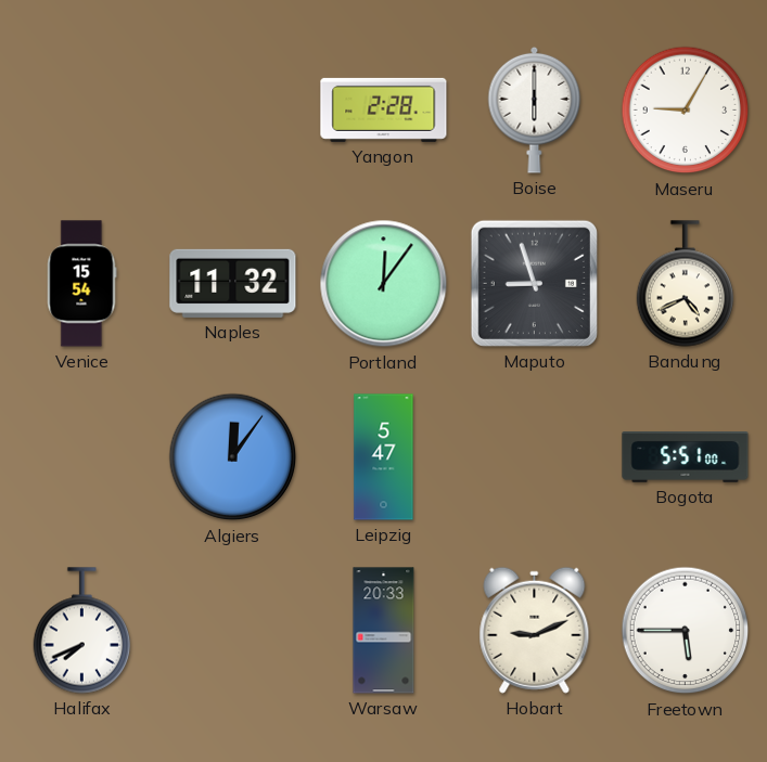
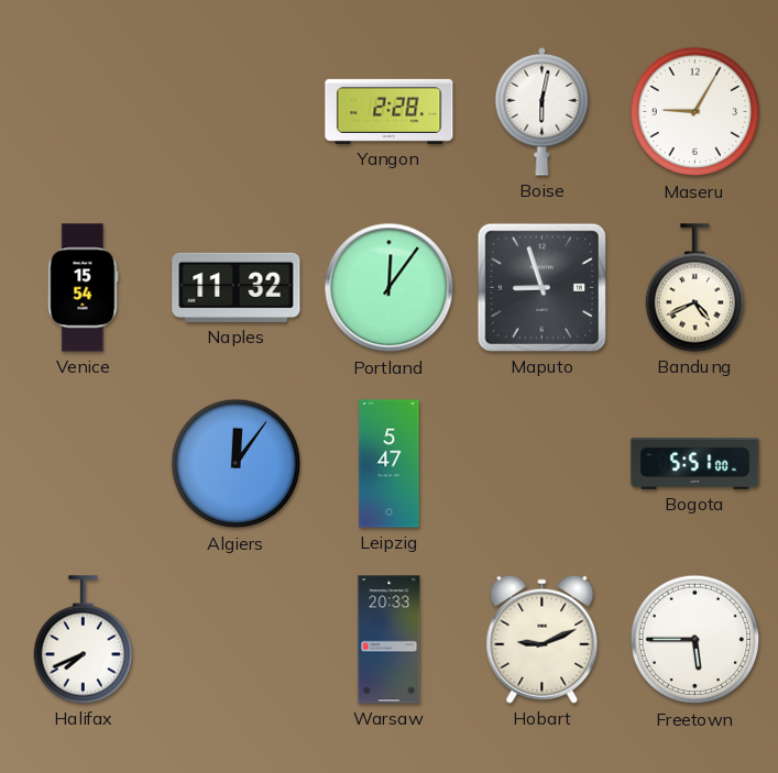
Boise: 6:00 -> 6:02
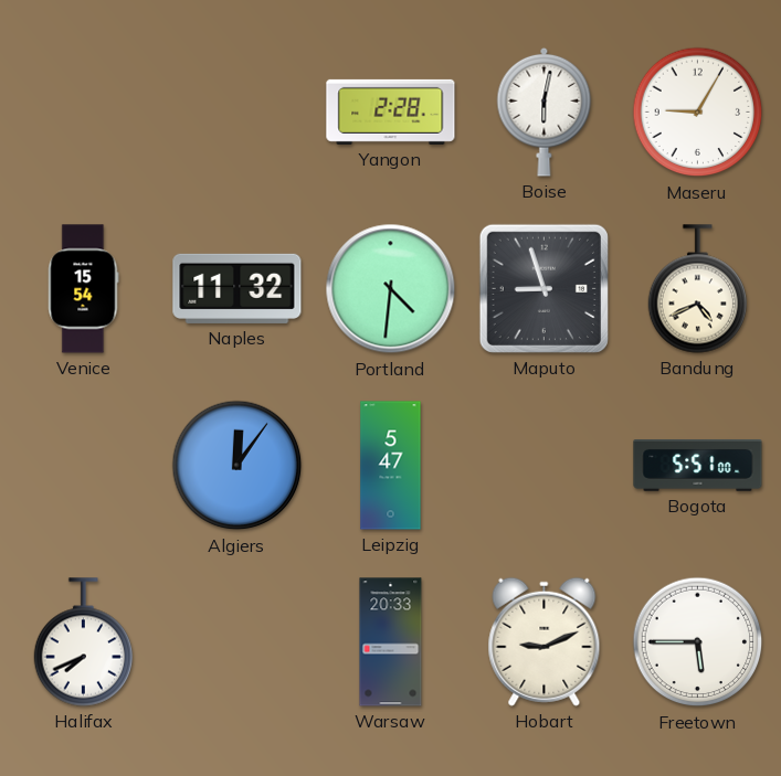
Portland: 12:06 -> 4:31
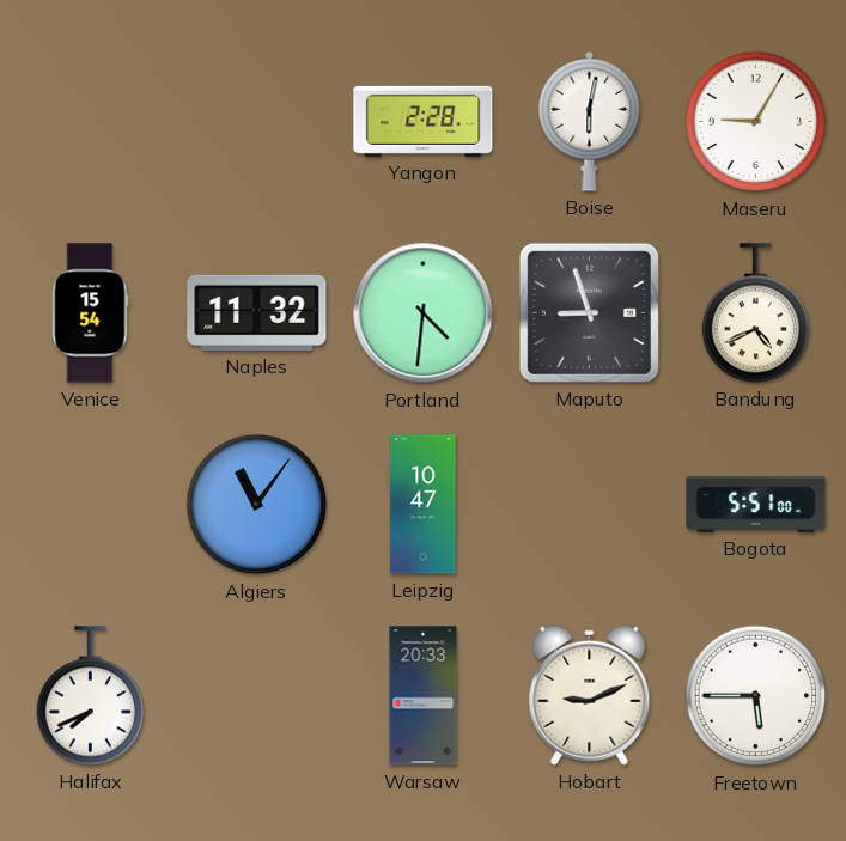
Algiers: 12:06 -> 11:06
Leipzig: 5:47 -> 10:47
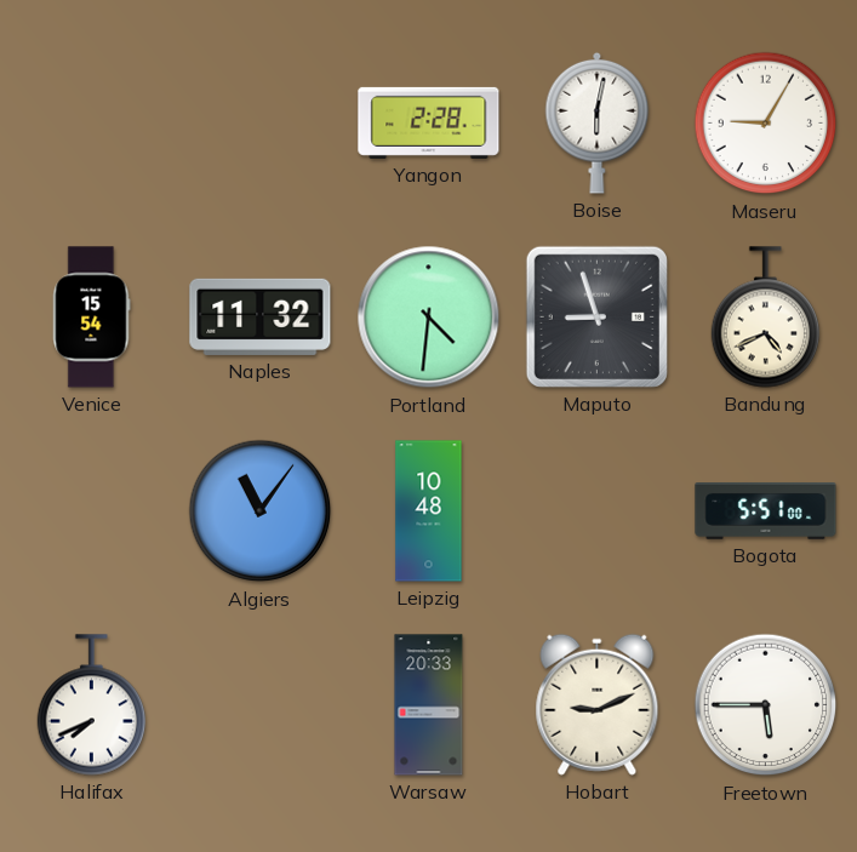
Leipzig: 10:47 -> 10:48
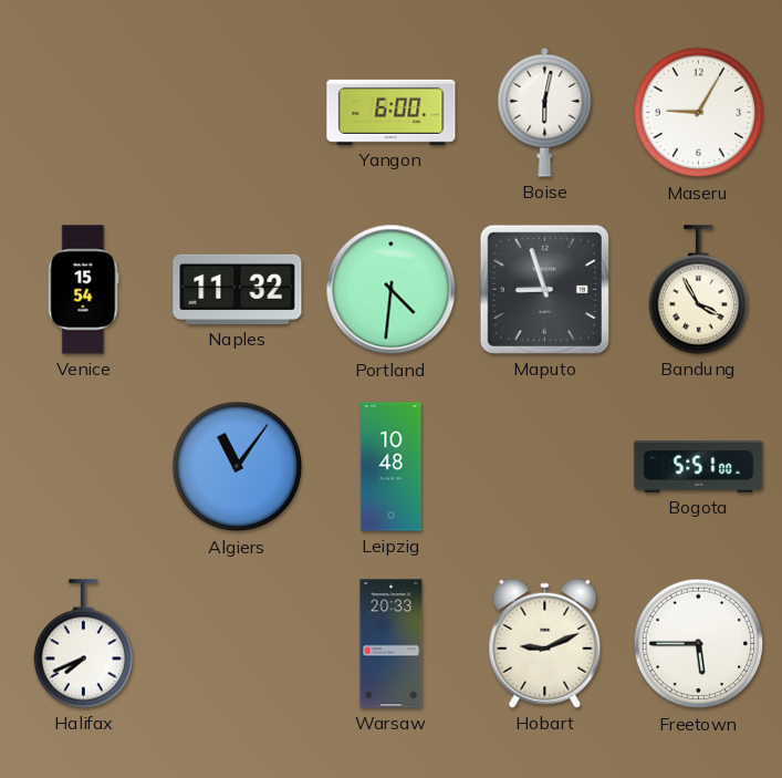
Yangon: 2:28 -> 6:00
Bandung: 4:41 -> 3:55
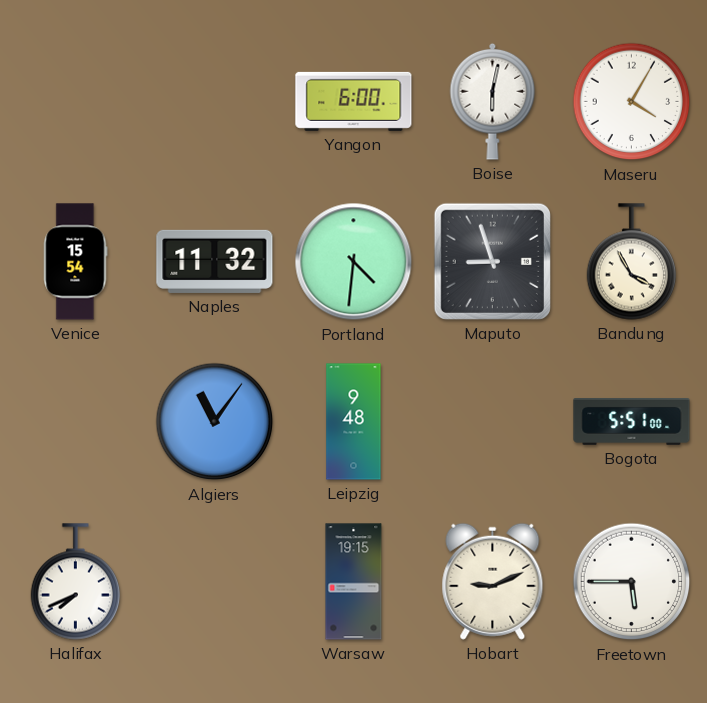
Maseru: 9:05 -> 4:05
Leipzig: 10:48 -> 9:48
Warsaw: 20:33 -> 19:15
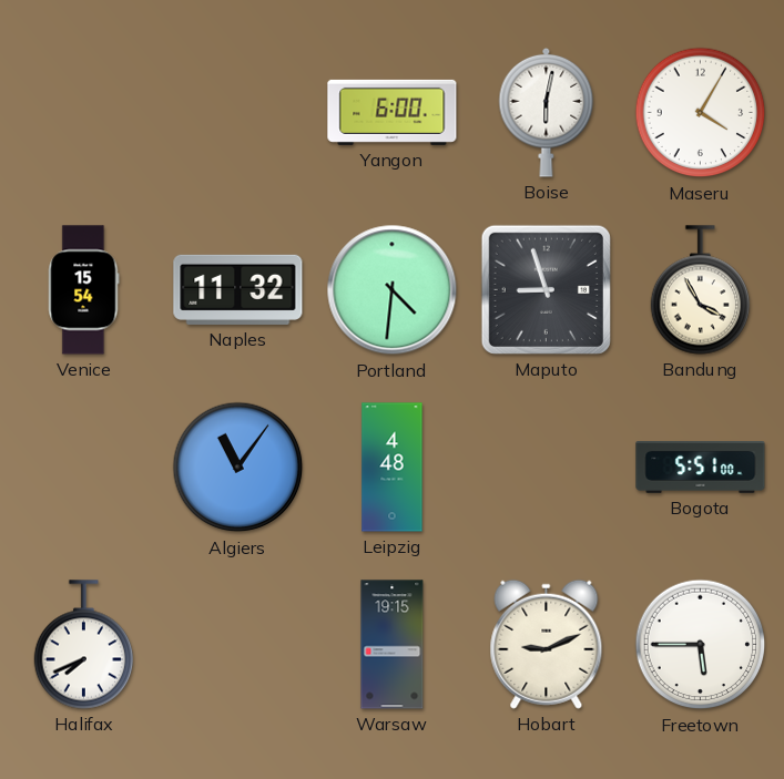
Leipzig: 9:48 -> 4:48
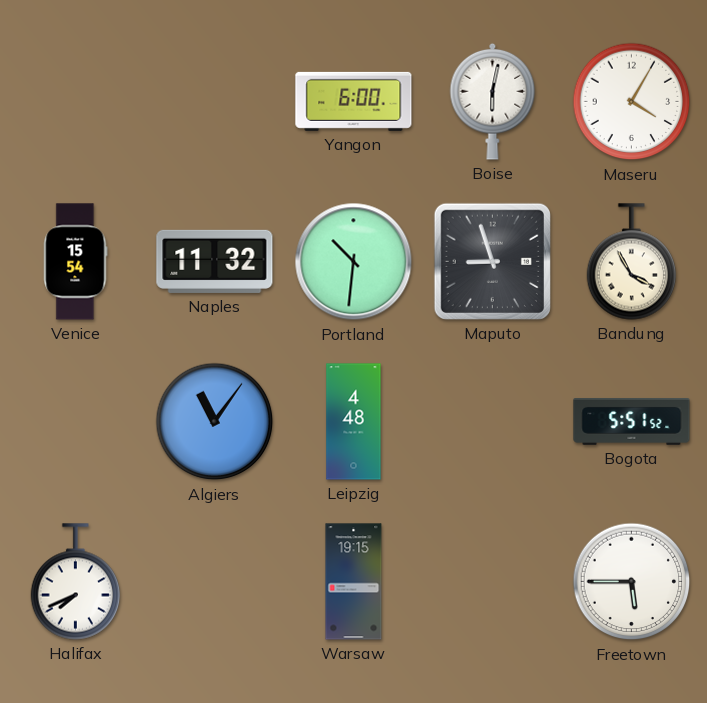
Portland: 4:31 -> 10:31
Bogota: 5:51:00 -> 5:51:52
Hobart: 9:11 -> none
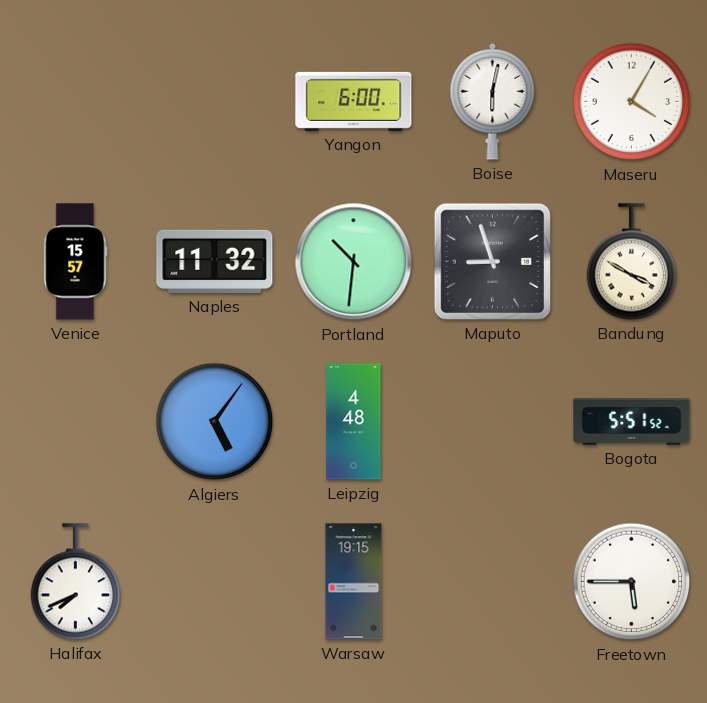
Venice: 15:54 -> 15:57
Bandung: 3:55 -> 3:50
Algiers: 11:06 -> 5:06
